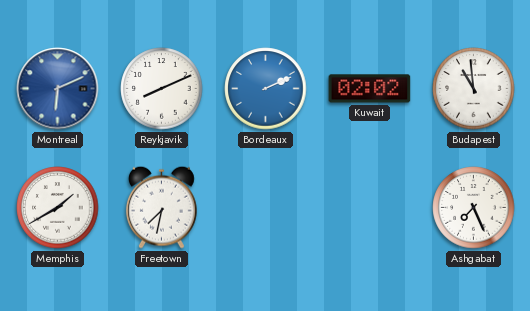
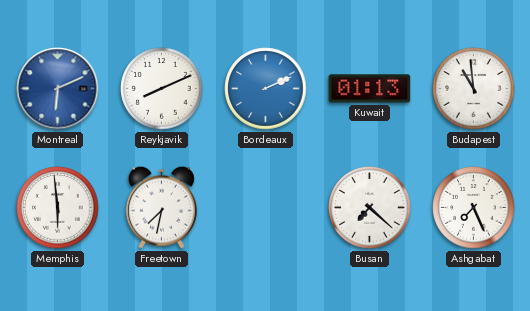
Kuwait: 02:02 -> 01:13
Memphis: 1:40 -> 5:59
Busan: none -> 7:22
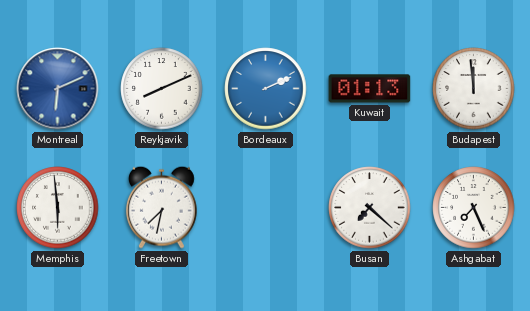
Budapest: 10:59 -> 11:59
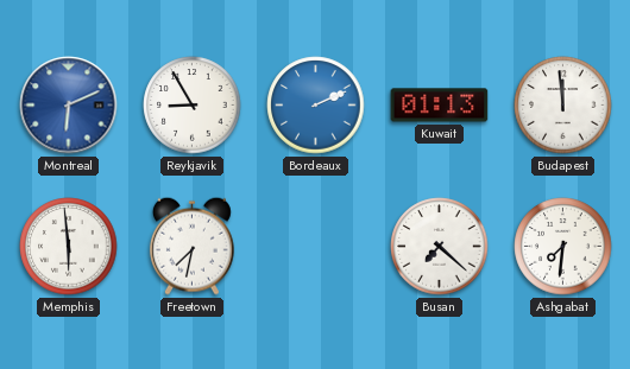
Reykjavik: 8:11 -> 8:55
Ashgabat: 7:26 -> 7:31
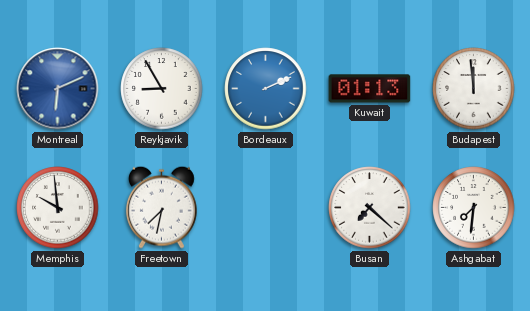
Memphis: 5:59 -> 9:59
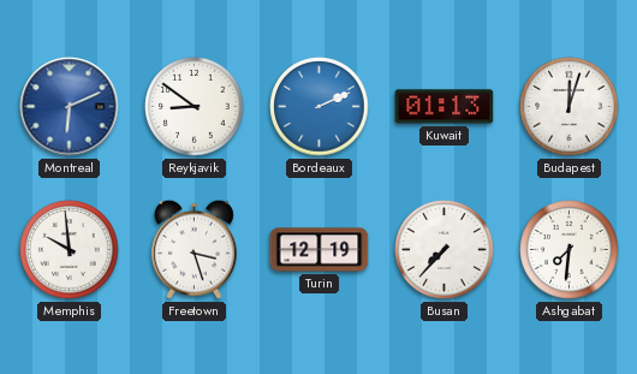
Reykjavik: 8:55 -> 8:51
Budapest: 11:59 -> 12:03
Freetown: 7:32 -> 3:27
Turin: none -> 12:19
Busan: 7:22 -> 7:37
